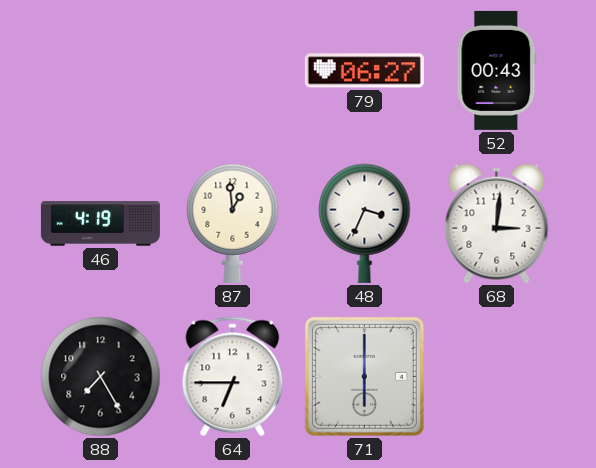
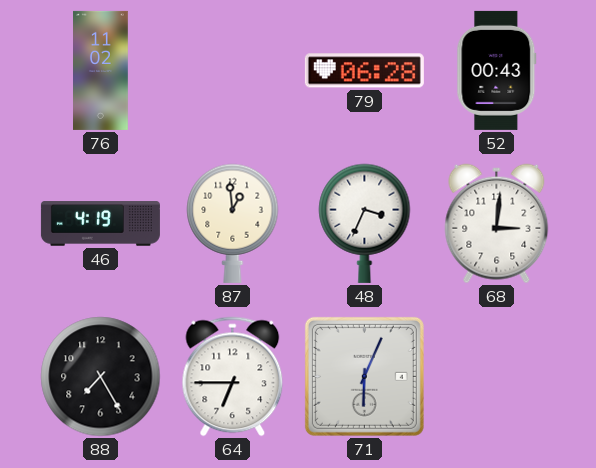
76: none -> 11:02
79: 06:27 -> 06:28
71: 6:00 -> 6:04
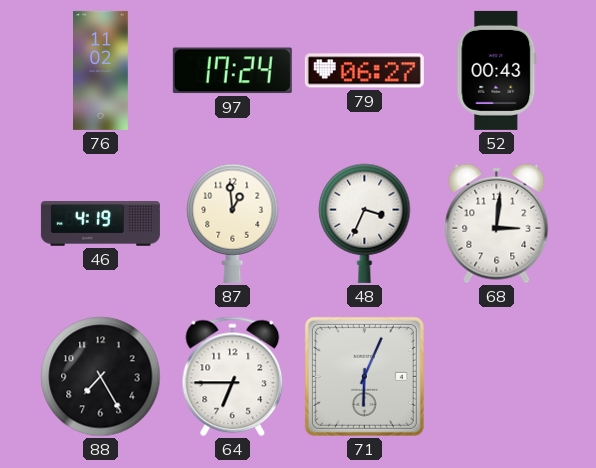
97: none -> 17:24
79: 06:28 -> 06:27
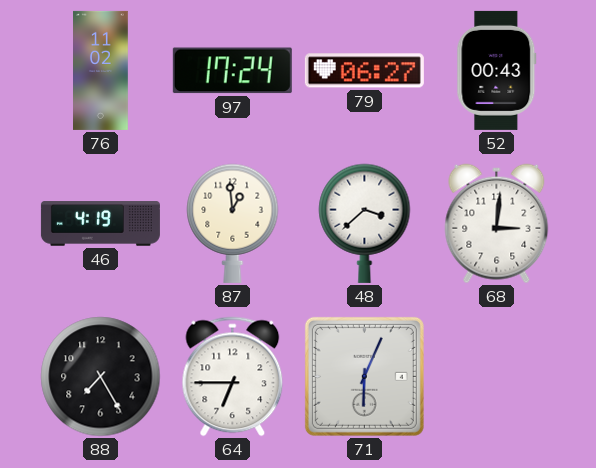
48: 3:34 -> 3:38
